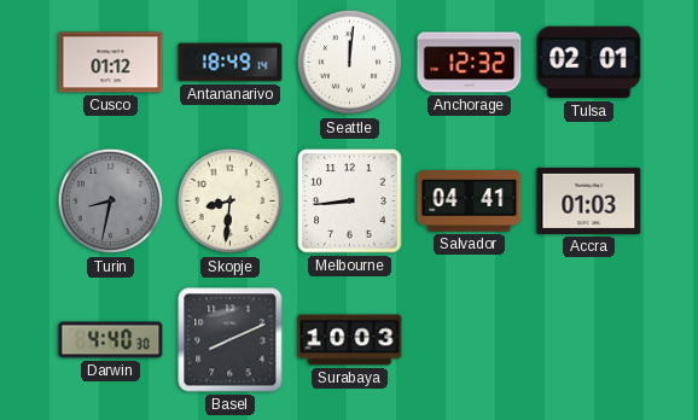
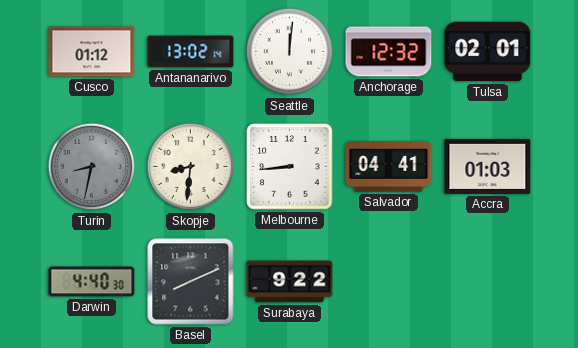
Antananarivo: 18:49 -> 13:02
Surabaya: 10:03 -> 9:22
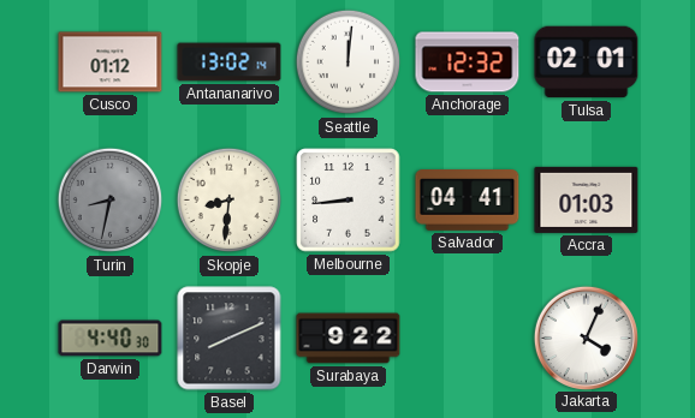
Jakarta: none -> 4:04
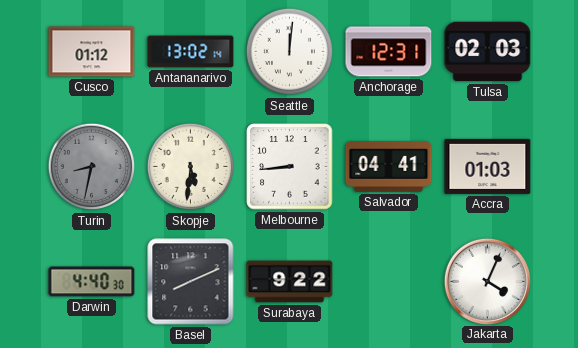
Anchorage: 12:32 -> 12:31
Tulsa: 02:01 -> 02:03
Skopje: 8:31 -> 5:31
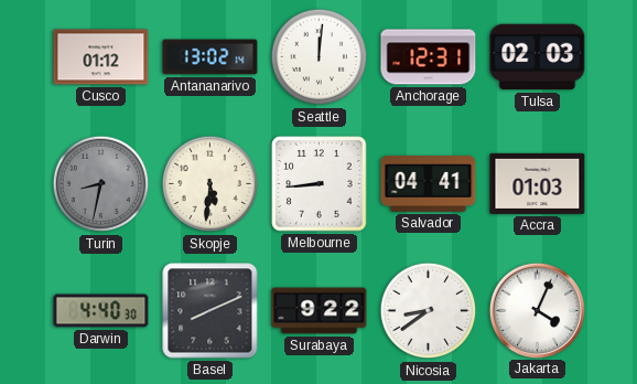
Nicosia: none -> 8:39
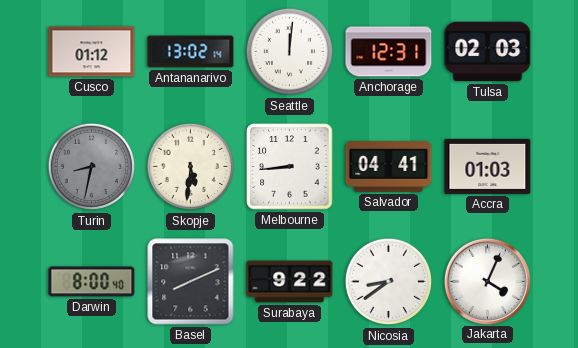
Darwin: 4:40 -> 8:00
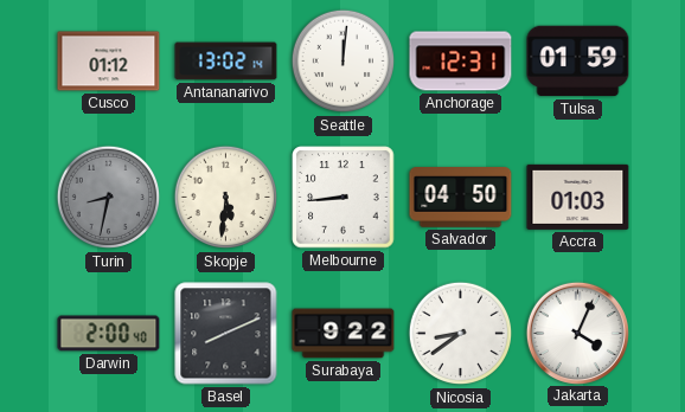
Tulsa: 02:03 -> 01:59
Salvador: 04:41 -> 04:50
Darwin: 8:00 -> 2:00
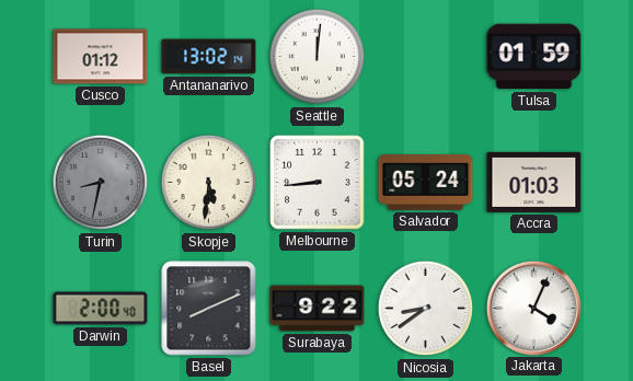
Anchorage: 12:31 -> none
Salvador: 04:50 -> 05:24
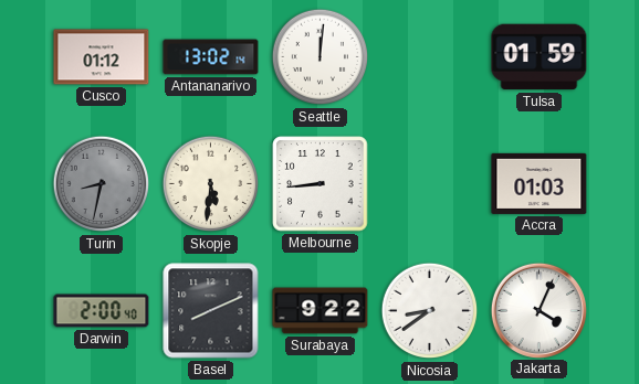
Salvador: 05:24 -> none
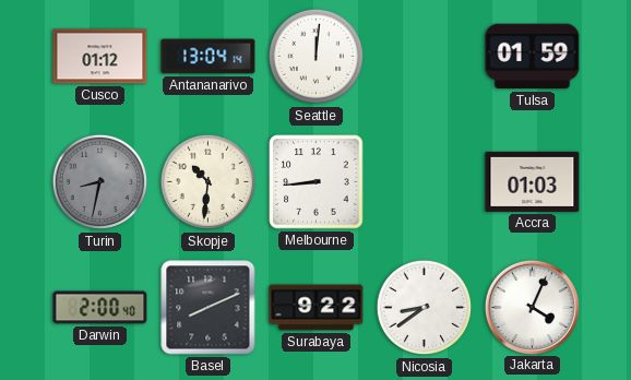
Antananarivo: 13:02 -> 13:04
Skopje: 5:31 -> 10:31
